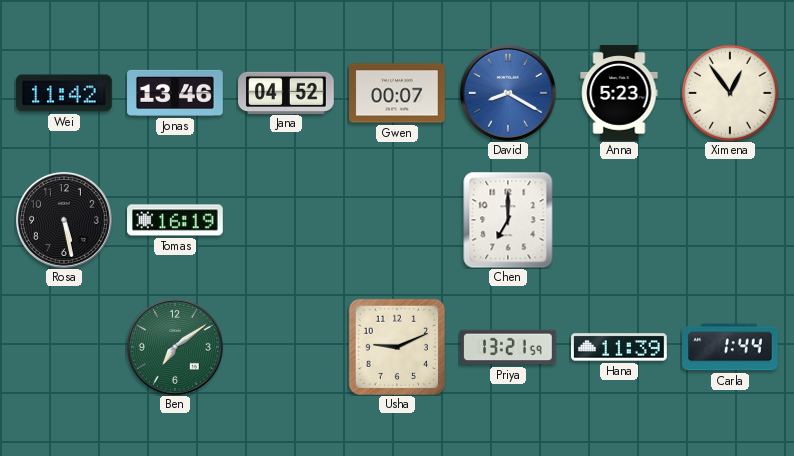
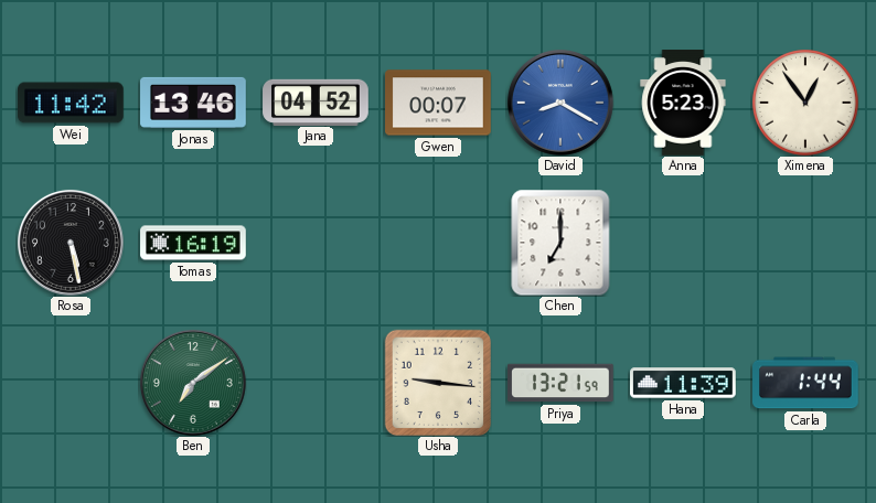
Usha: 9:11 -> 9:16
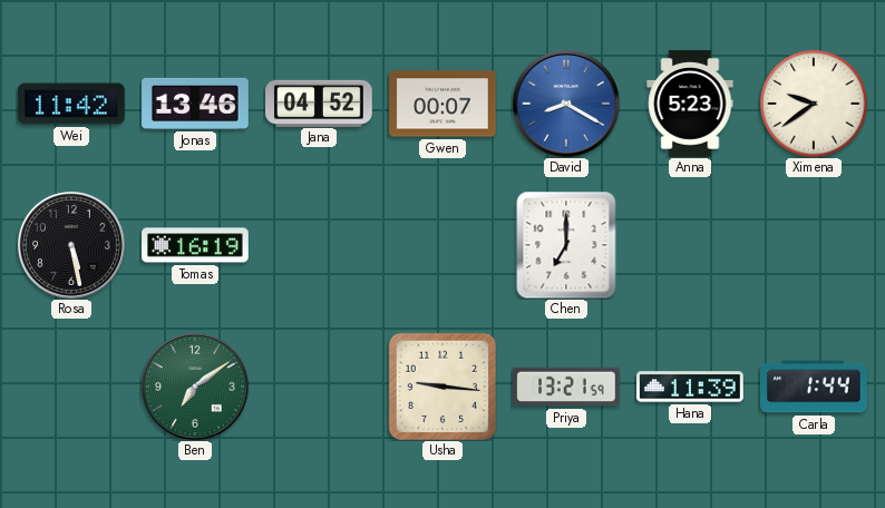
Ximena: 12:54 -> 9:39
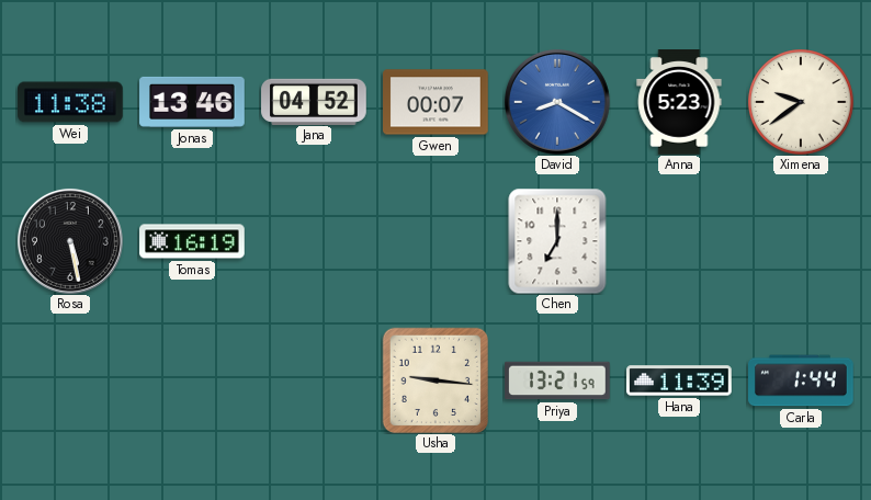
Wei: 11:42 -> 11:38
Ben: 7:09 -> none
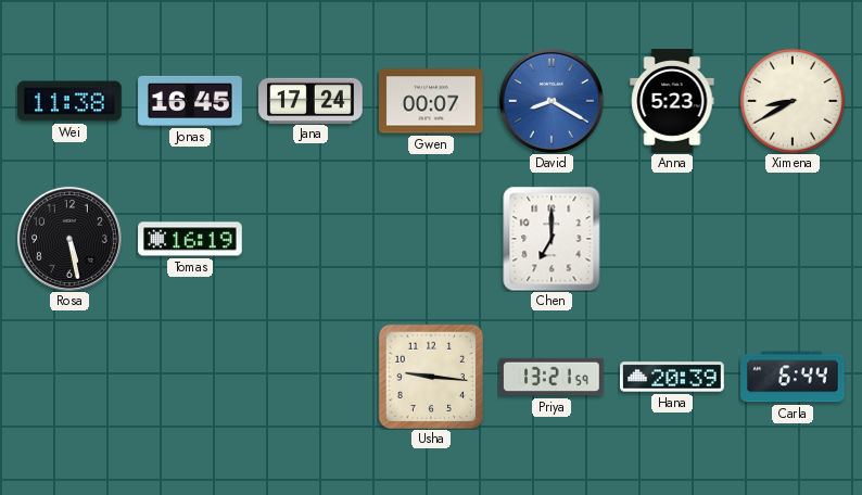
Jonas: 13:46 -> 16:45
Jana: 04:52 -> 17:24
Ximena: 9:39 -> 8:40
Hana: 11:39 -> 20:39
Carla: 1:44 -> 6:44
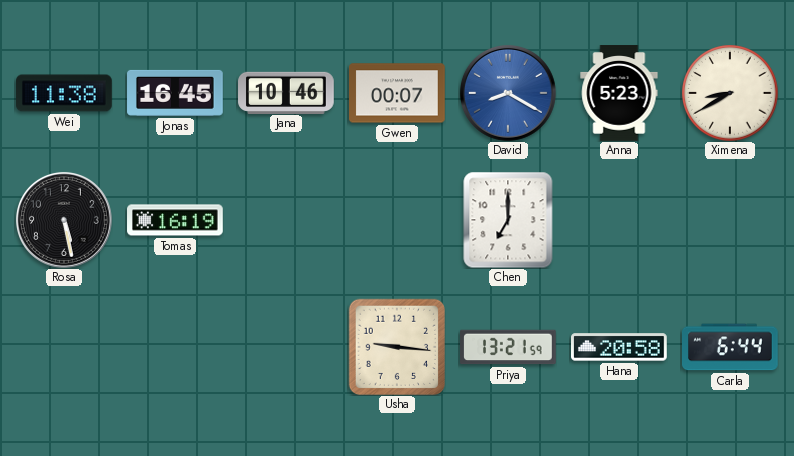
Jana: 17:24 -> 10:46
Hana: 20:39 -> 20:58
